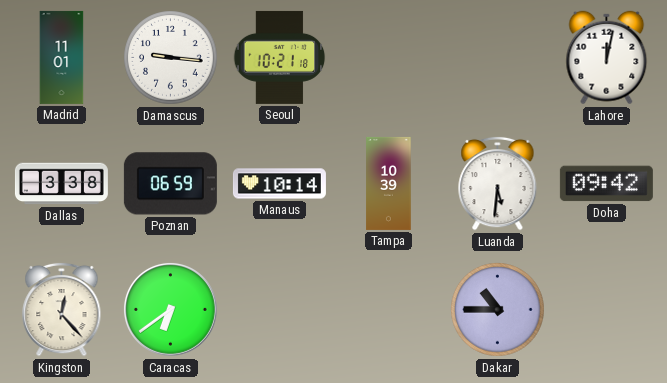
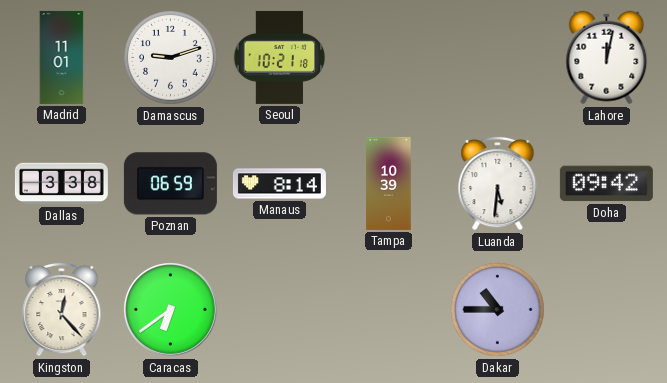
Damascus: 9:16 -> 9:12
Manaus: 10:14 -> 8:14
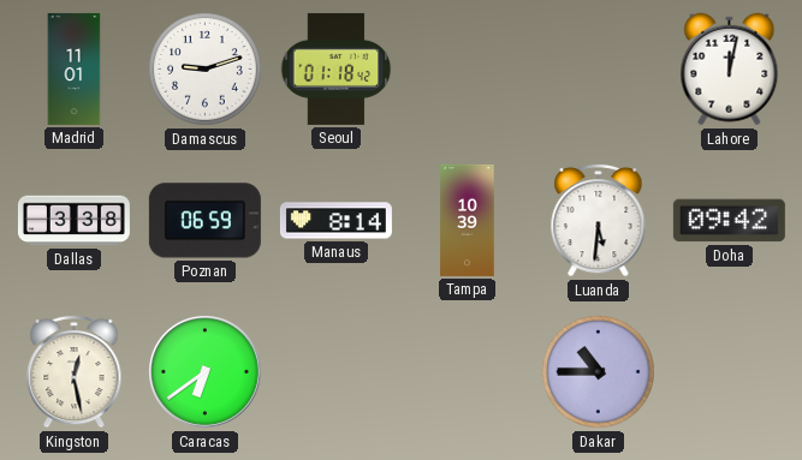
Seoul: 10:21 -> 01:18
Kingston: 12:23 -> 12:28
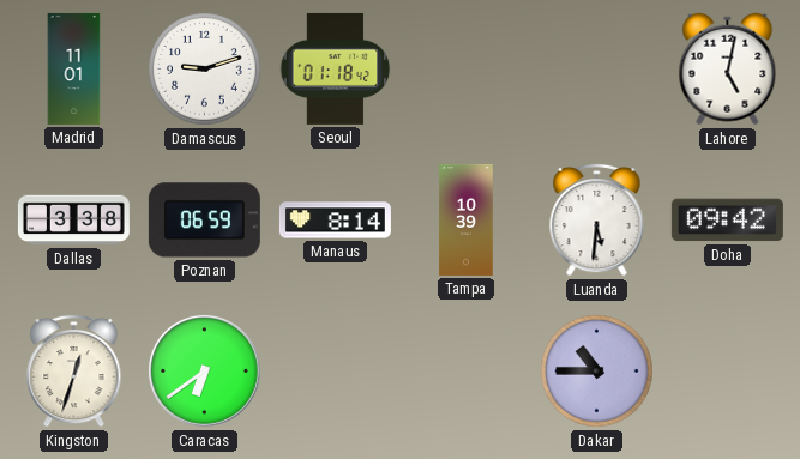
Lahore: 12:02 -> 5:02
Kingston: 12:28 -> 12:33
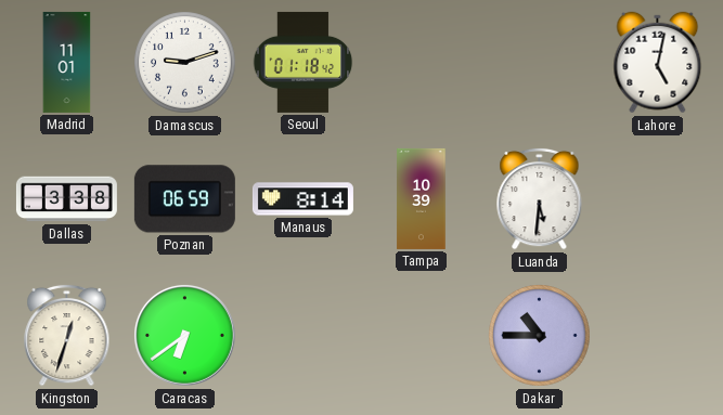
Doha: 09:42 -> none
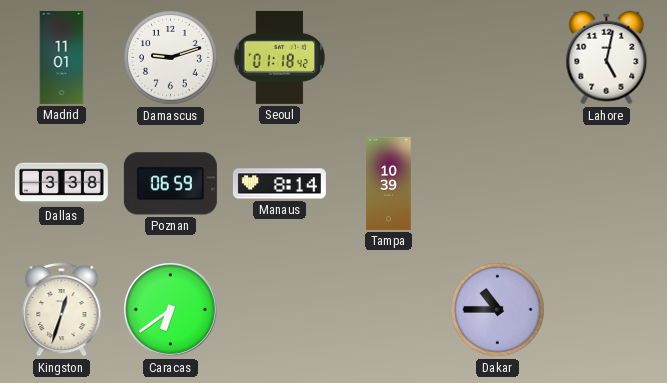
Luanda: 5:31 -> none
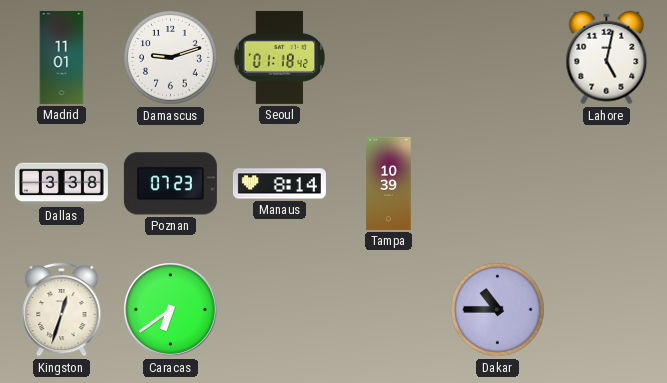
Poznan: 06:59 -> 07:23
